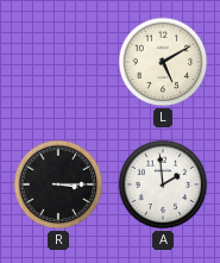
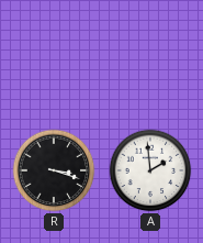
L: 5:10 -> none
R: 3:15 -> 3:18
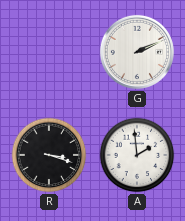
G: none -> 2:11
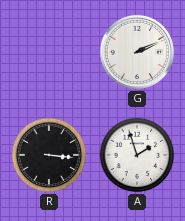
R: 3:18 -> 3:16
A: 1:59 -> 1:57
